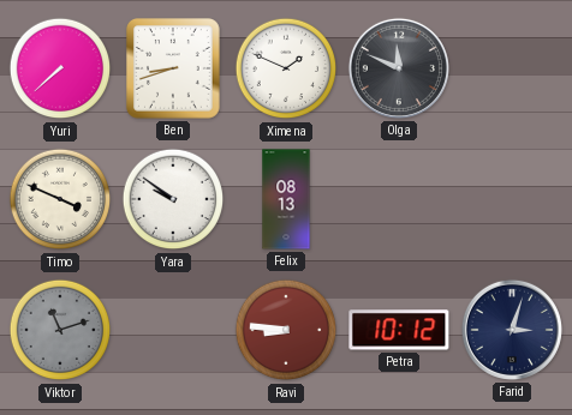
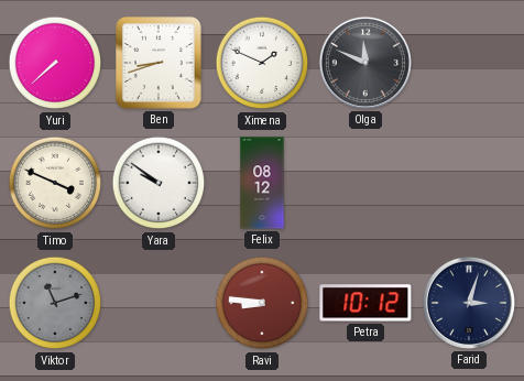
Felix: 08:13 -> 08:12
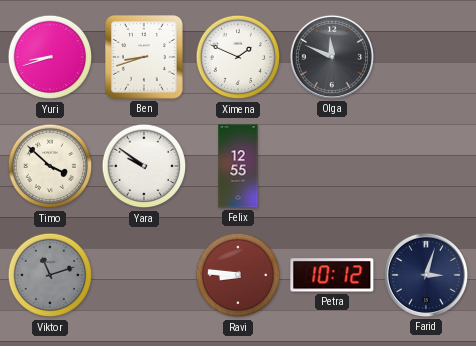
Yuri: 7:38 -> 8:42
Timo: 3:49 -> 3:52
Felix: 08:12 -> 12:55
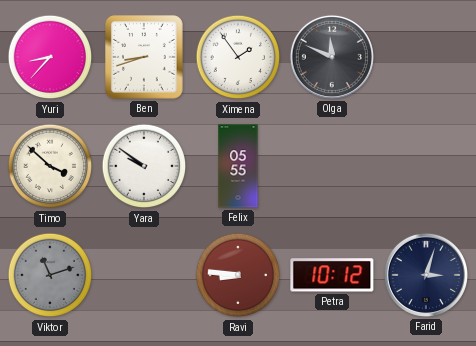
Yuri: 8:42 -> 8:37
Ximena: 1:49 -> 1:54
Felix: 12:55 -> 05:55
